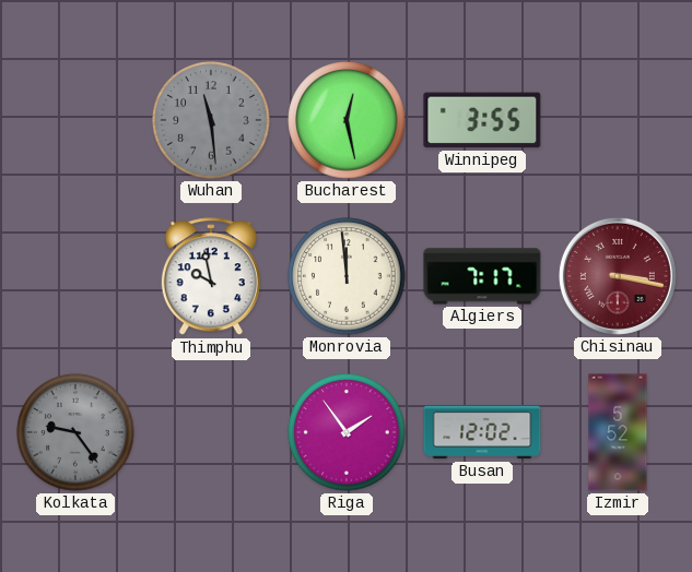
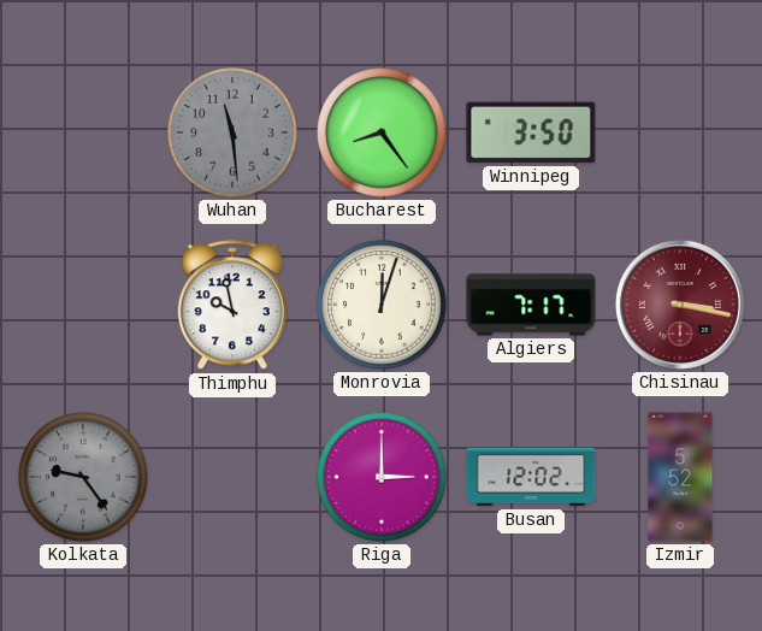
Bucharest: 12:28 -> 8:24
Winnipeg: 3:55 -> 3:50
Monrovia: 11:59 -> 12:03
Riga: 1:54 -> 3:00
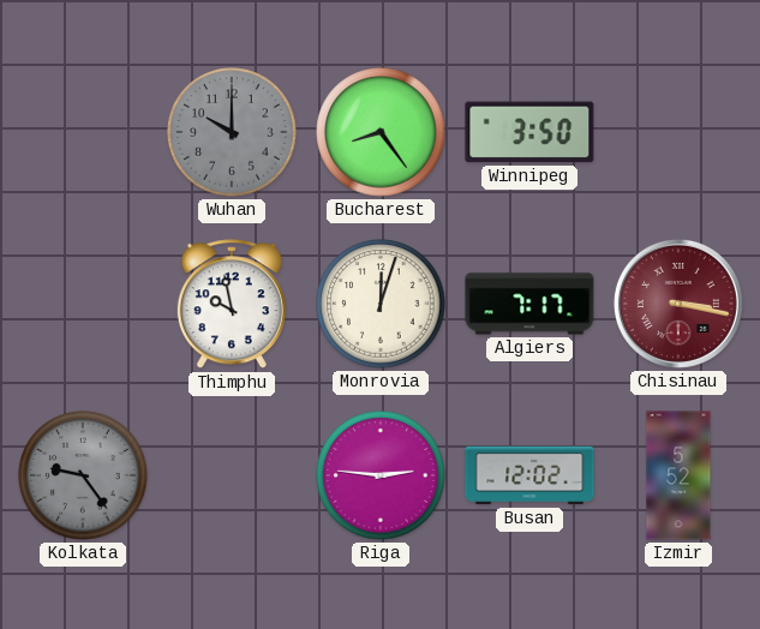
Wuhan: 11:29 -> 10:00
Riga: 3:00 -> 2:46
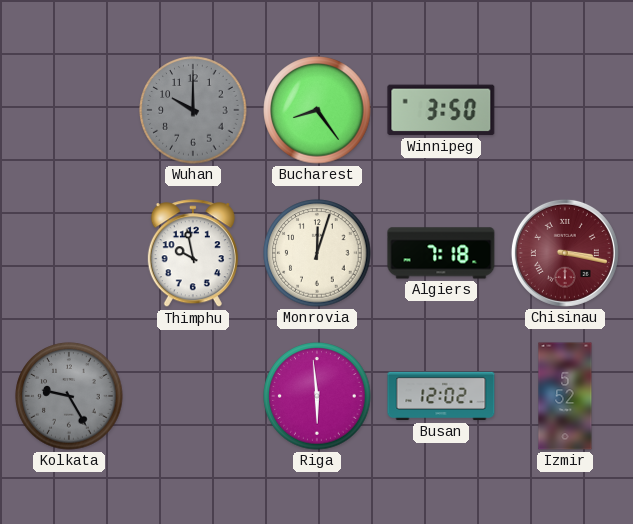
Algiers: 7:17 -> 7:18
Kolkata: 9:24 -> 9:25
Riga: 2:46 -> 5:59
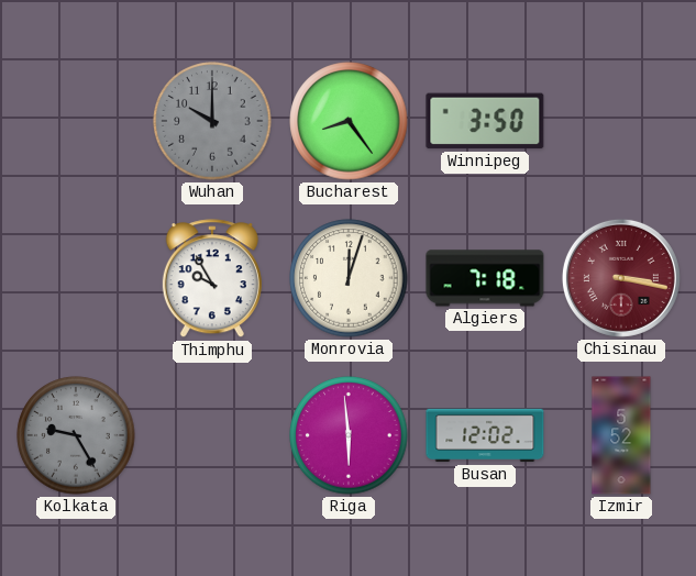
Thimphu: 9:58 -> 9:55
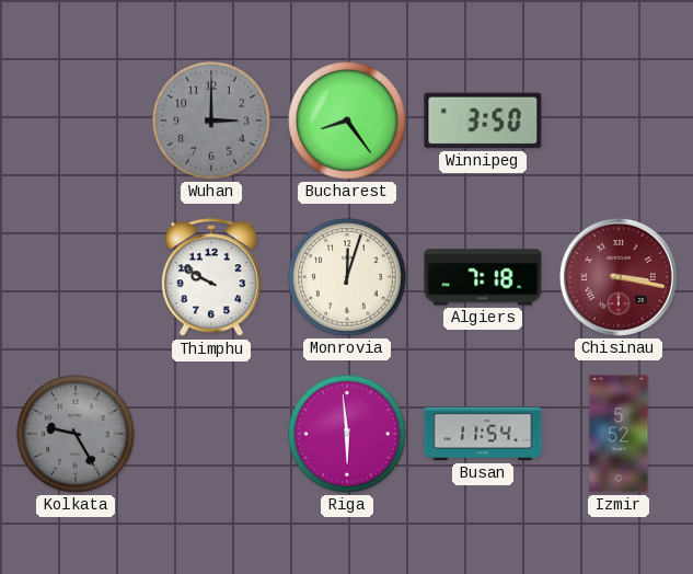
Wuhan: 10:00 -> 3:00
Thimphu: 9:55 -> 9:50
Busan: 12:02 -> 11:54
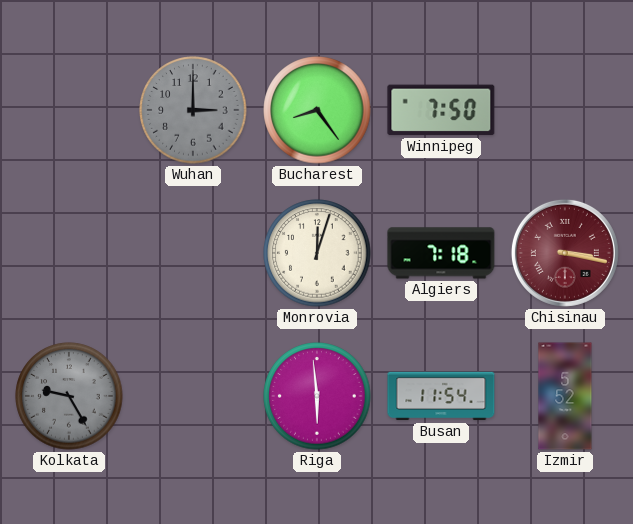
Winnipeg: 3:50 -> 7:50
Thimphu: 9:50 -> none
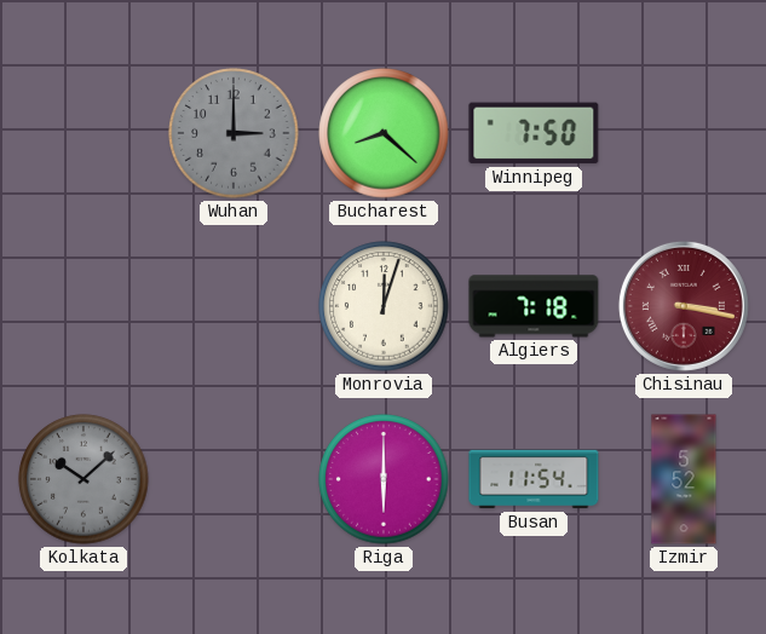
Bucharest: 8:24 -> 8:22
Kolkata: 9:25 -> 10:08
Riga: 5:59 -> 6:00
